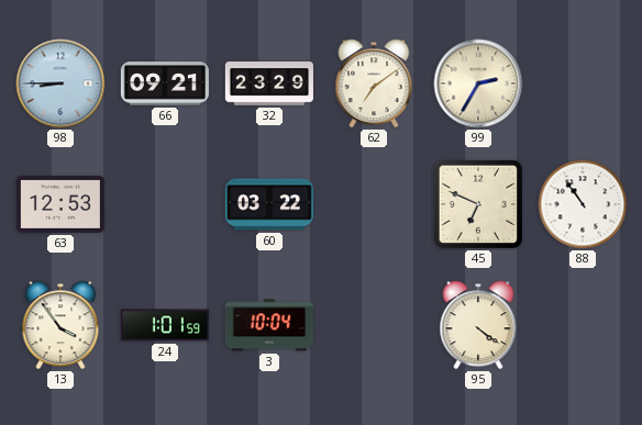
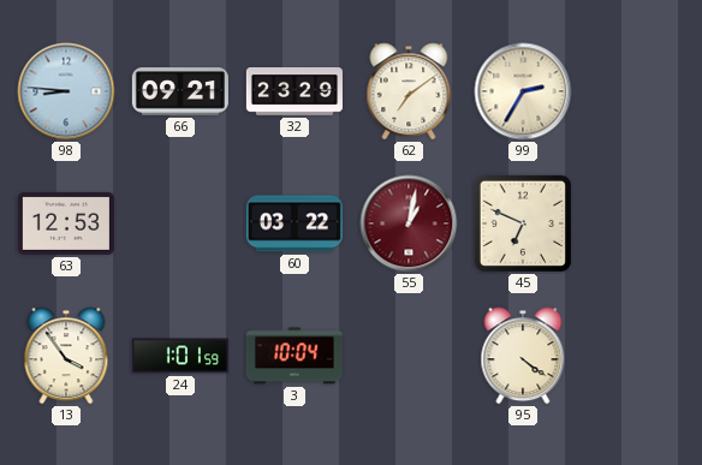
98: 8:45 -> 8:46
55: none -> 1:02
88: 10:54 -> none
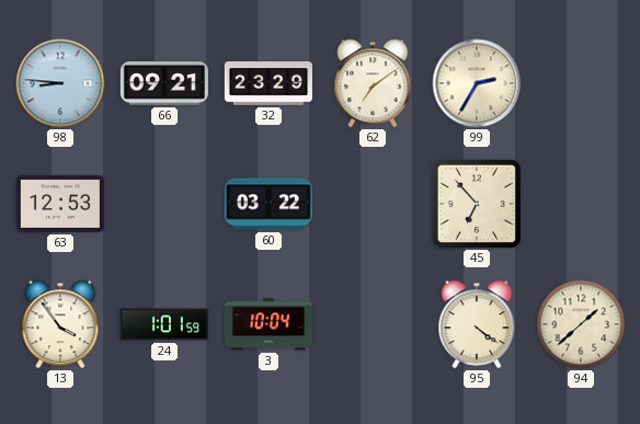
55: 1:02 -> none
45: 6:49 -> 6:53
94: none -> 1:38
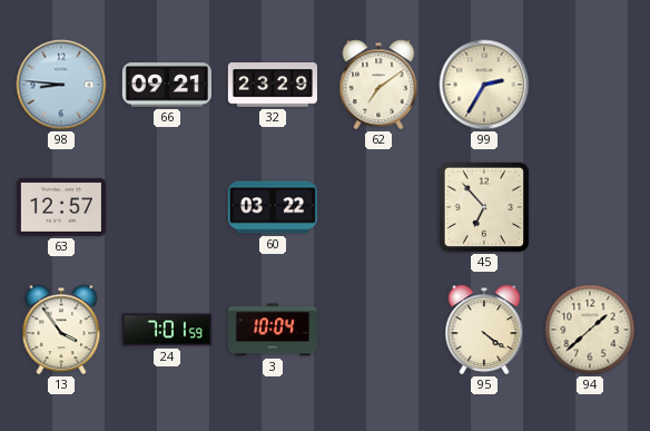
63: 12:53 -> 12:57
24: 1:01 -> 7:01
